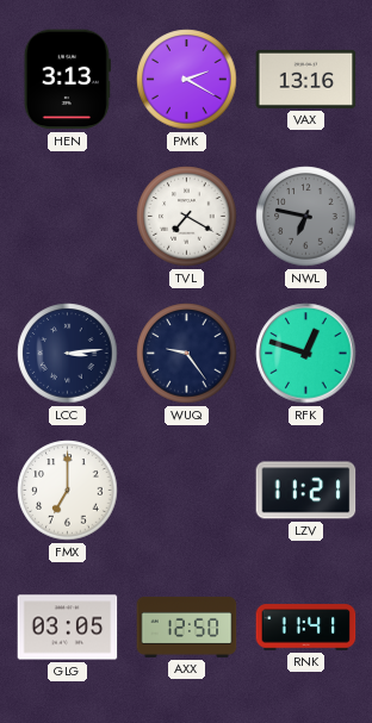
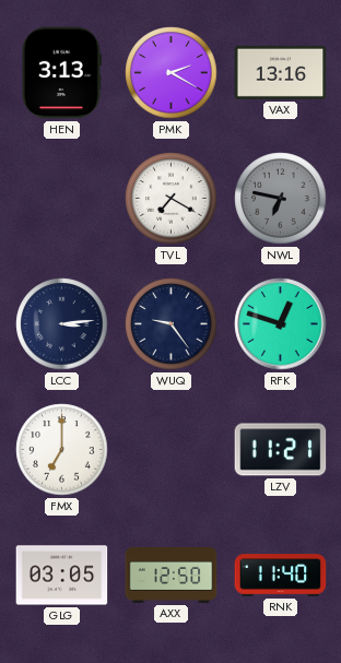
RNK: 11:41 -> 11:40
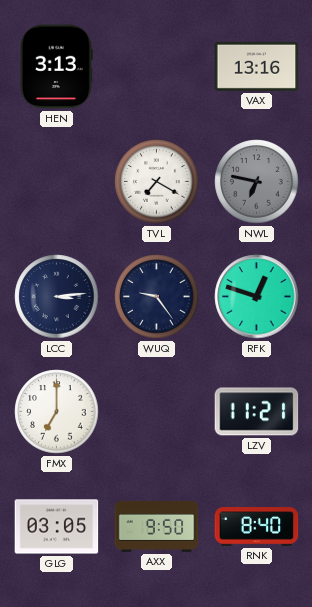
PMK: 2:20 -> none
AXX: 12:50 -> 9:50
RNK: 11:40 -> 8:40
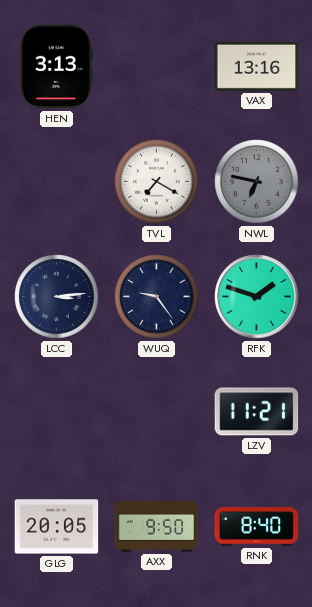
RFK: 12:48 -> 1:48
FMX: 7:00 -> none
GLG: 03:05 -> 20:05
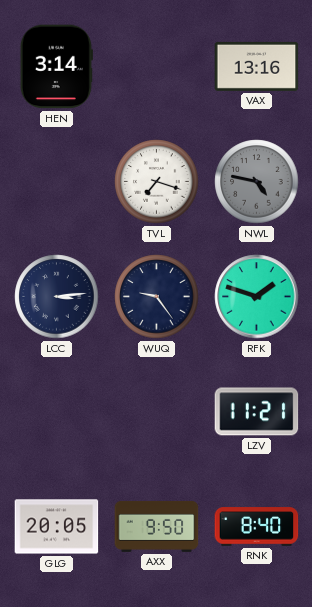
HEN: 3:13 -> 3:14
TVL: 7:20 -> 7:18
NWL: 6:47 -> 4:47
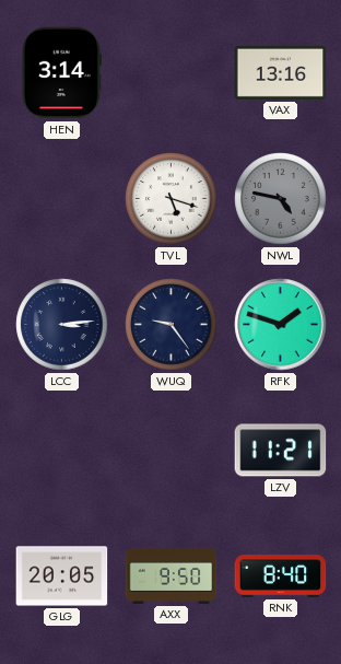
TVL: 7:18 -> 5:18
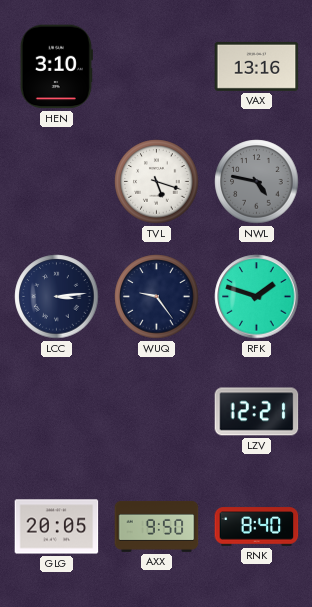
HEN: 3:14 -> 3:10
LZV: 11:21 -> 12:21
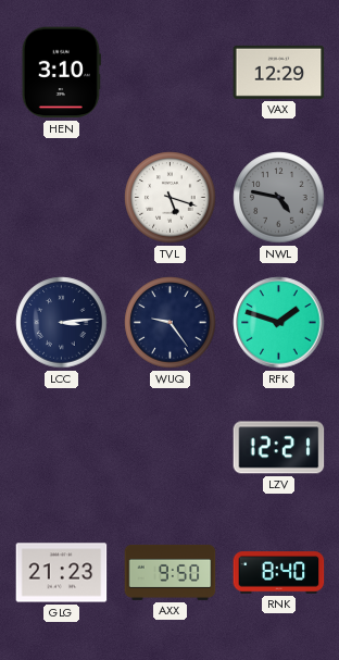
VAX: 13:16 -> 12:29
GLG: 20:05 -> 21:23
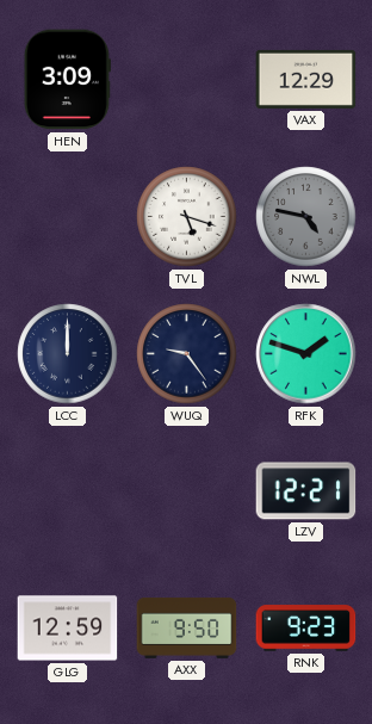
HEN: 3:10 -> 3:09
LCC: 3:14 -> 12:00
GLG: 21:23 -> 12:59
RNK: 8:40 -> 9:23
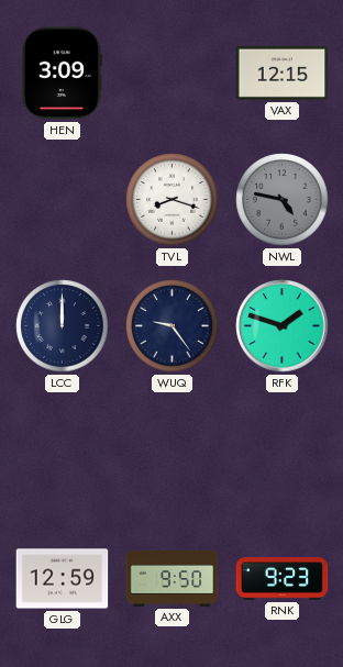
VAX: 12:29 -> 12:15
TVL: 5:18 -> 8:18
LZV: 12:21 -> none
